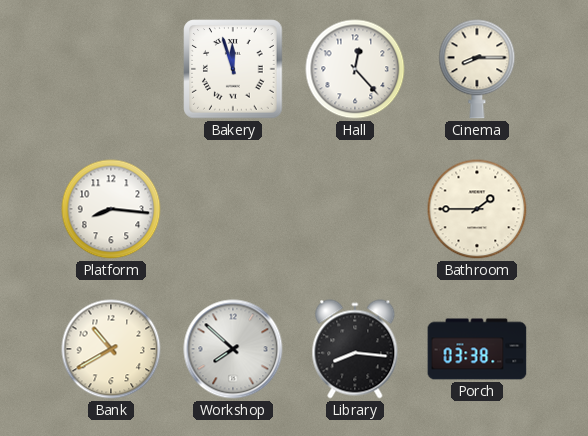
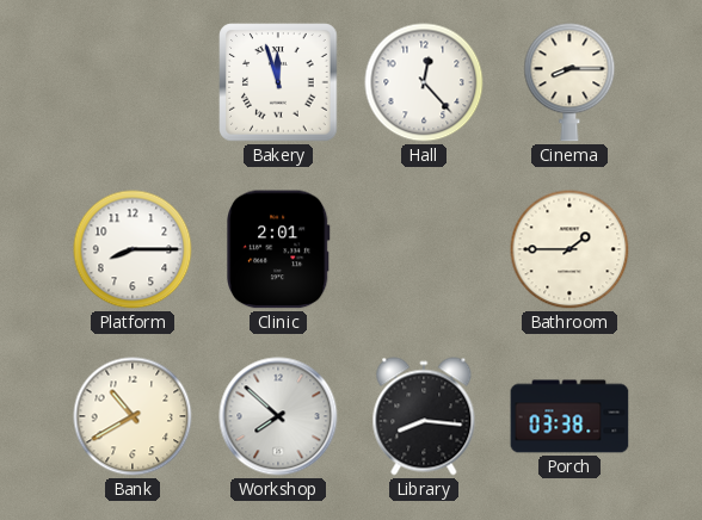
Platform: 8:16 -> 8:15
Clinic: none -> 2:01
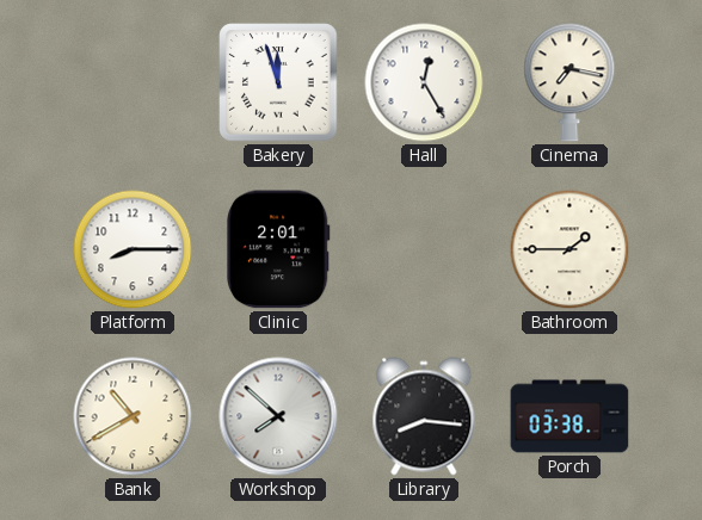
Hall: 12:23 -> 12:25
Cinema: 8:15 -> 7:17
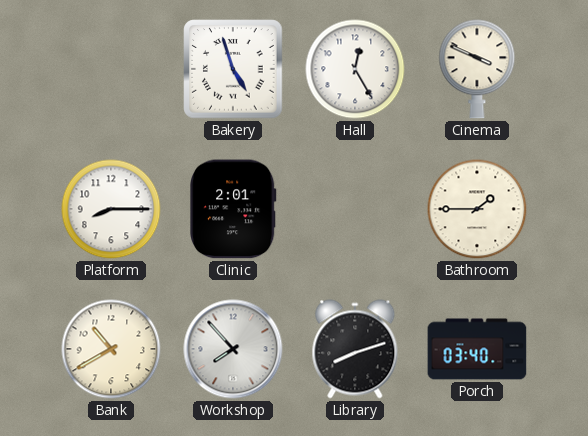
Bakery: 11:57 -> 4:57
Cinema: 7:17 -> 3:49
Workshop: 7:52 -> 7:53
Library: 8:16 -> 8:12
Porch: 03:38 -> 03:40
